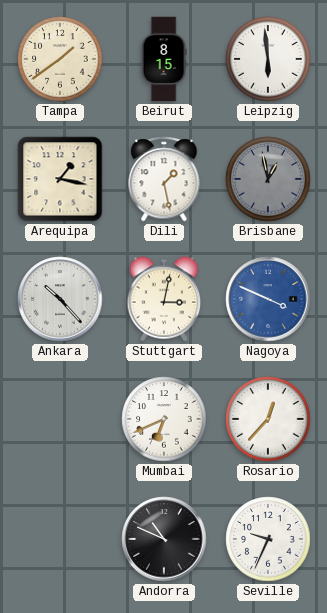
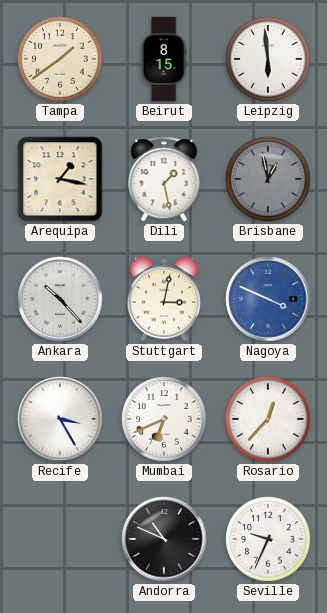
Recife: none -> 3:25
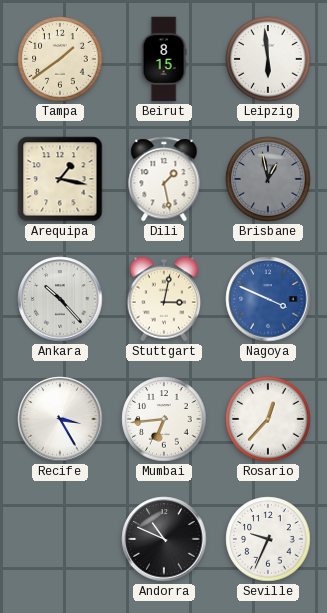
Mumbai: 6:41 -> 6:44
